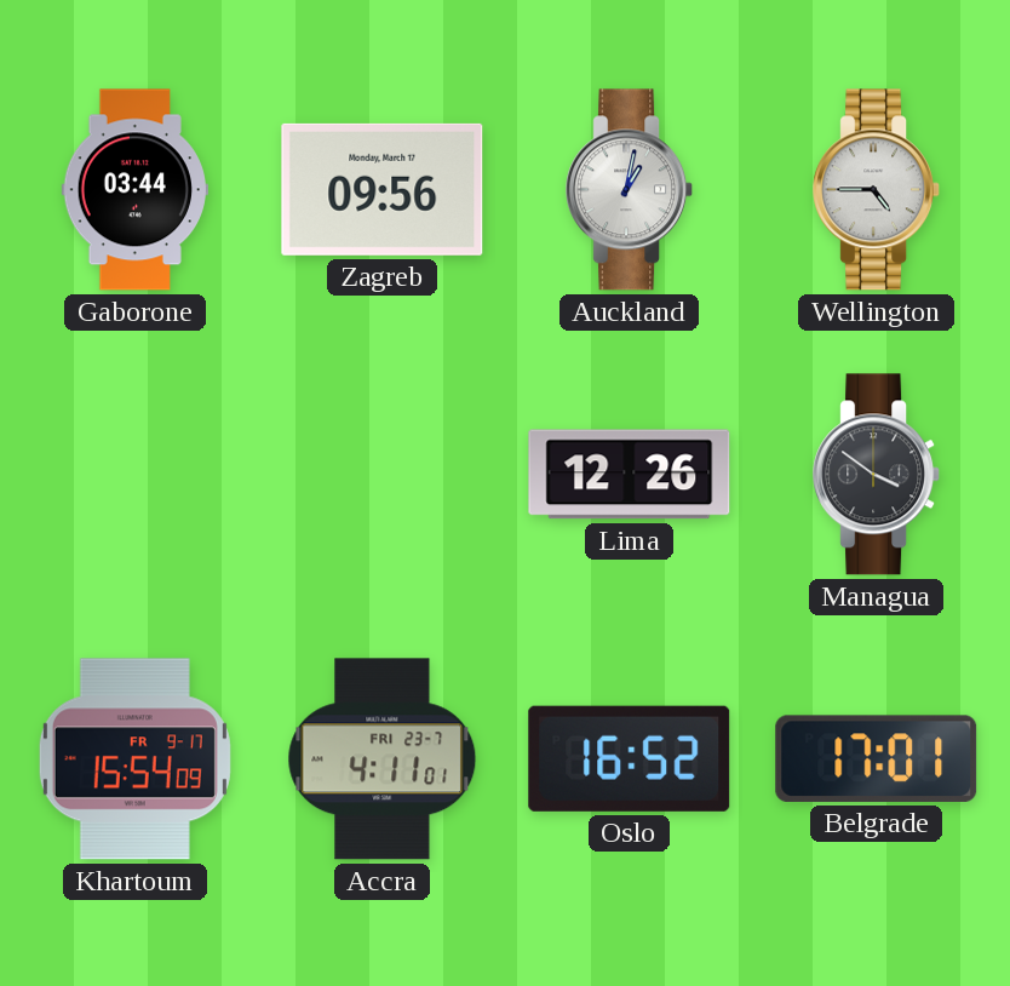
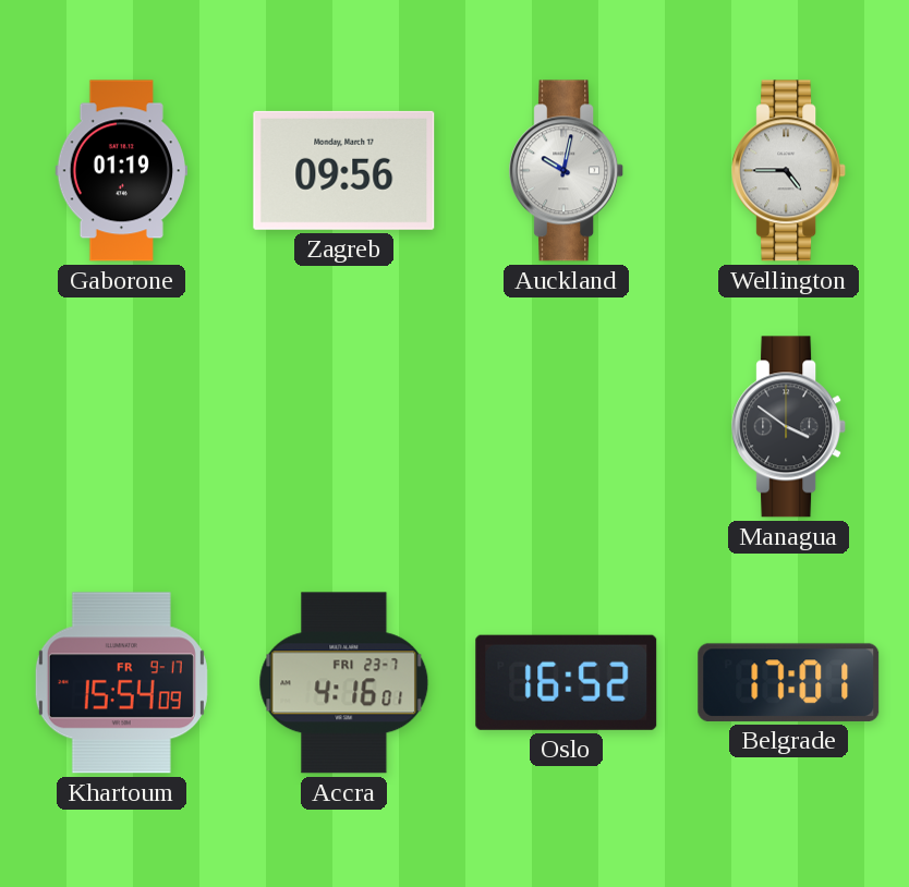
Gaborone: 03:44 -> 01:19
Auckland: 1:02 -> 10:02
Lima: 12:26 -> none
Accra: 4:11 -> 4:16
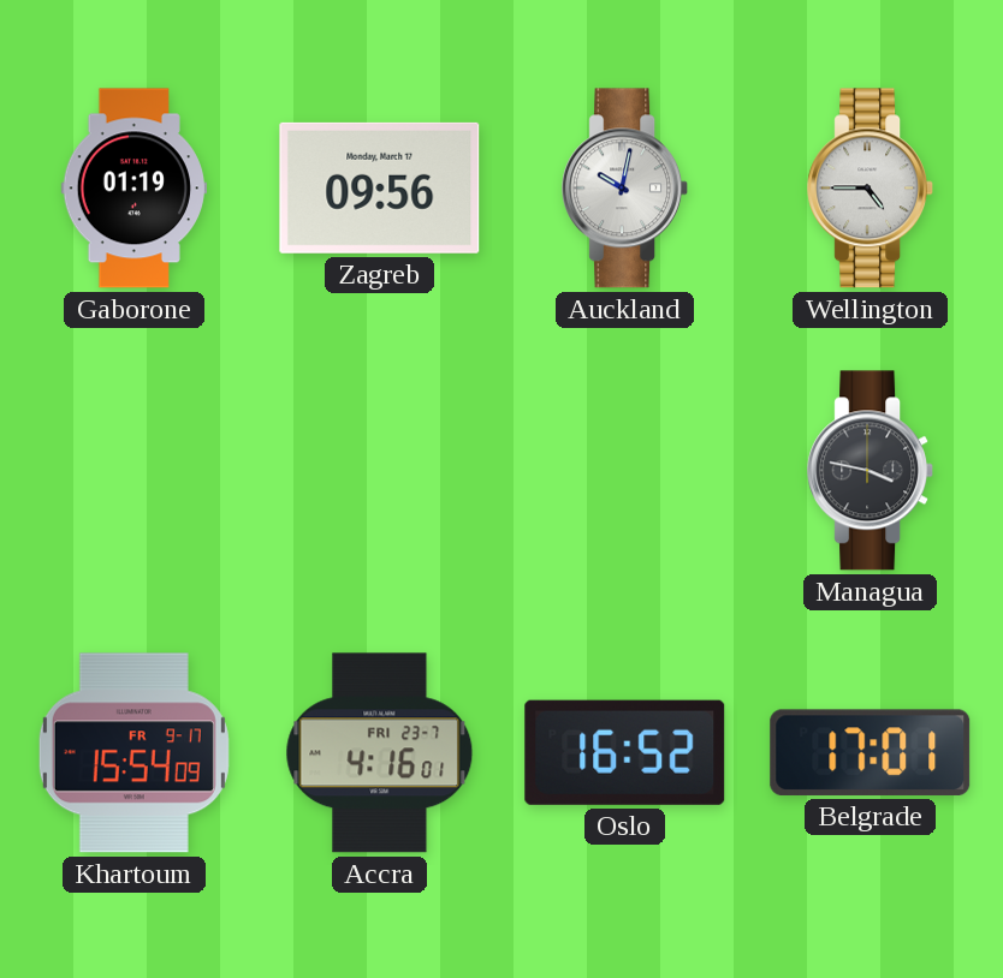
Managua: 3:51 -> 3:47
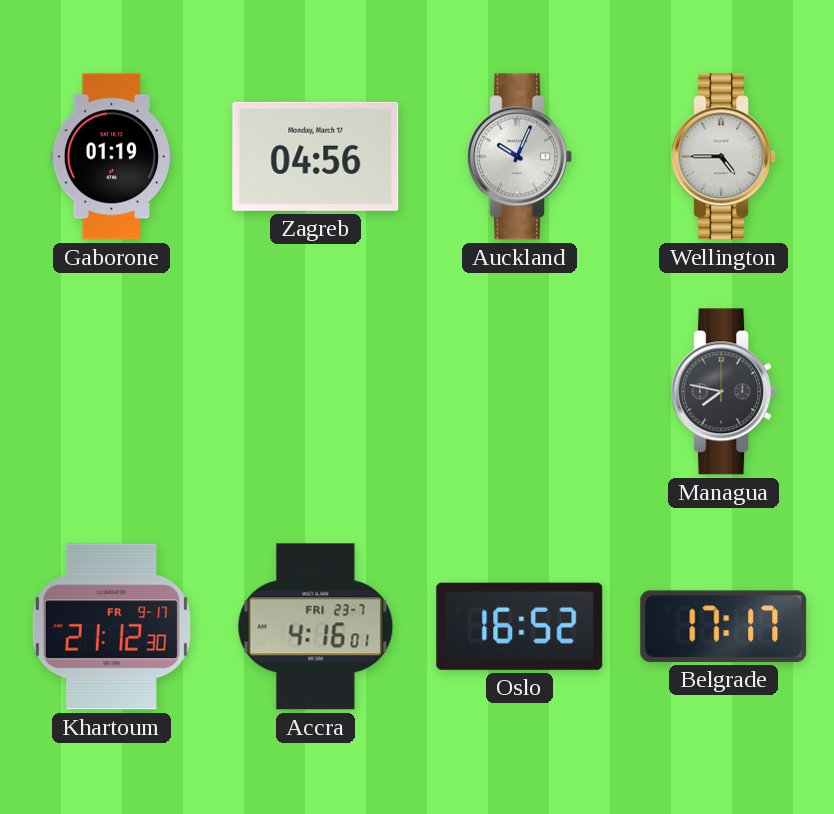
Zagreb: 09:56 -> 04:56
Auckland: 10:02 -> 10:04
Managua: 3:47 -> 7:47
Khartoum: 15:54 -> 21:12
Belgrade: 17:01 -> 17:17
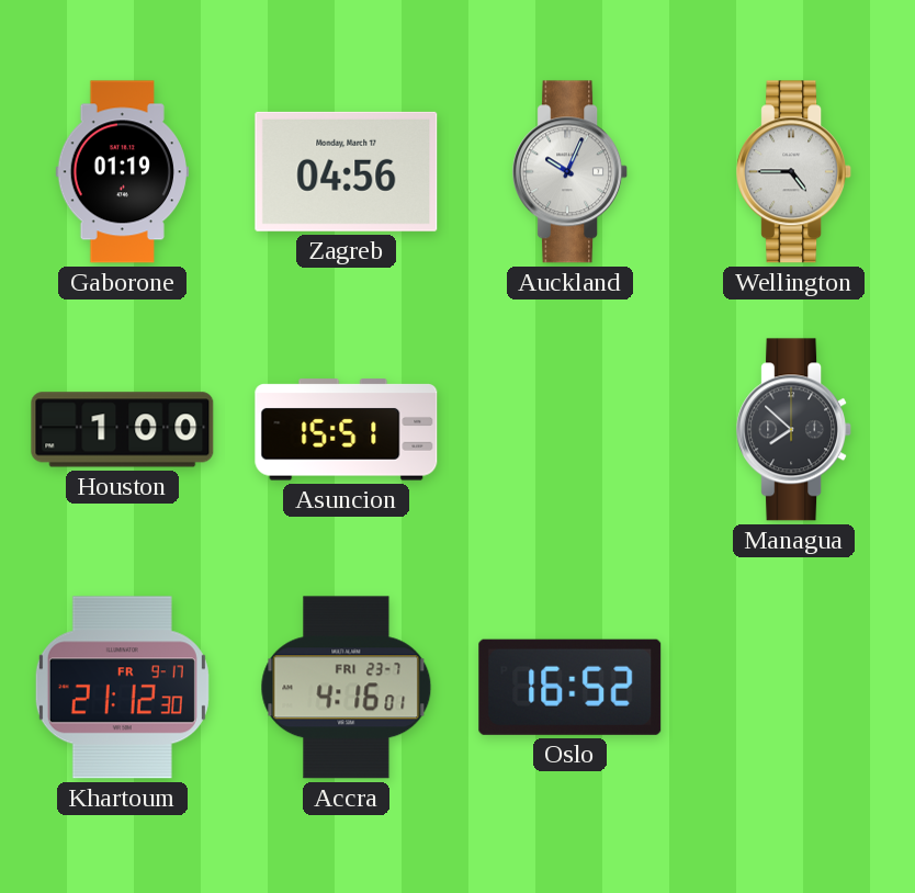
Houston: none -> 1:00
Asuncion: none -> 15:51
Managua: 7:47 -> 7:52
Belgrade: 17:17 -> none
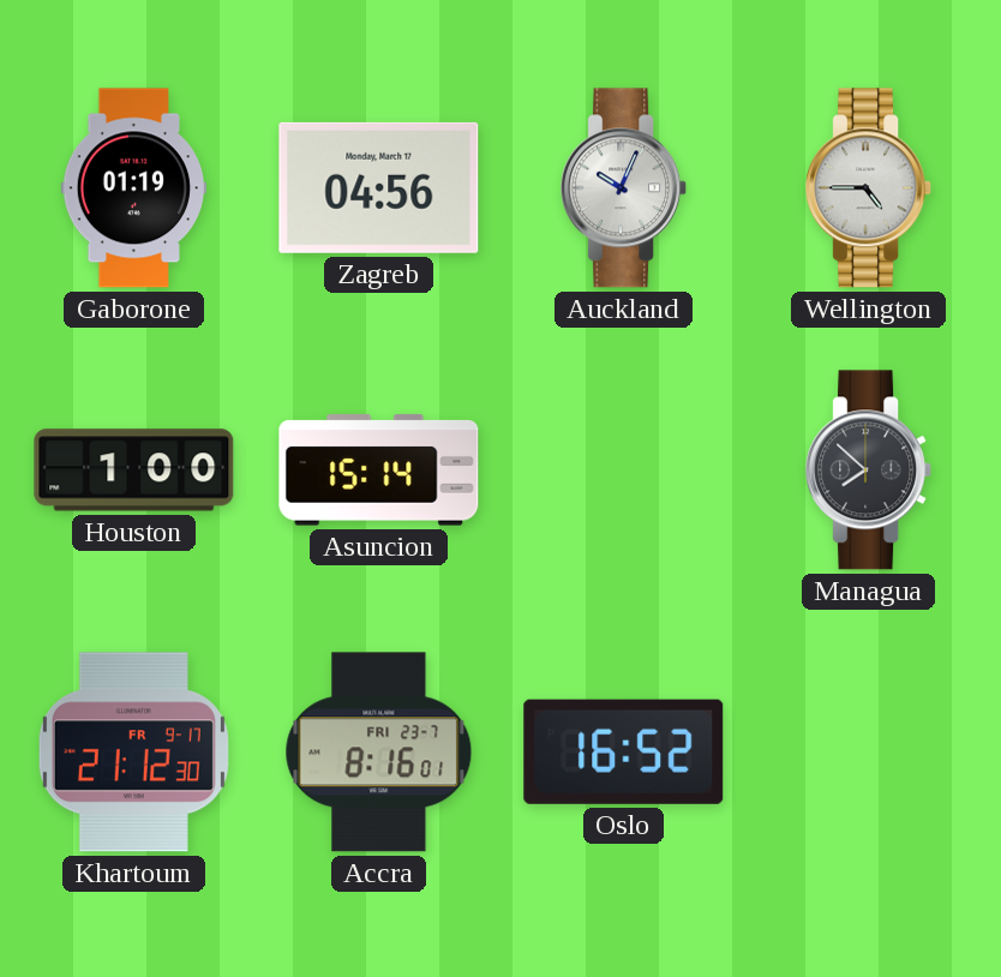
Asuncion: 15:51 -> 15:14
Accra: 4:16 -> 8:16
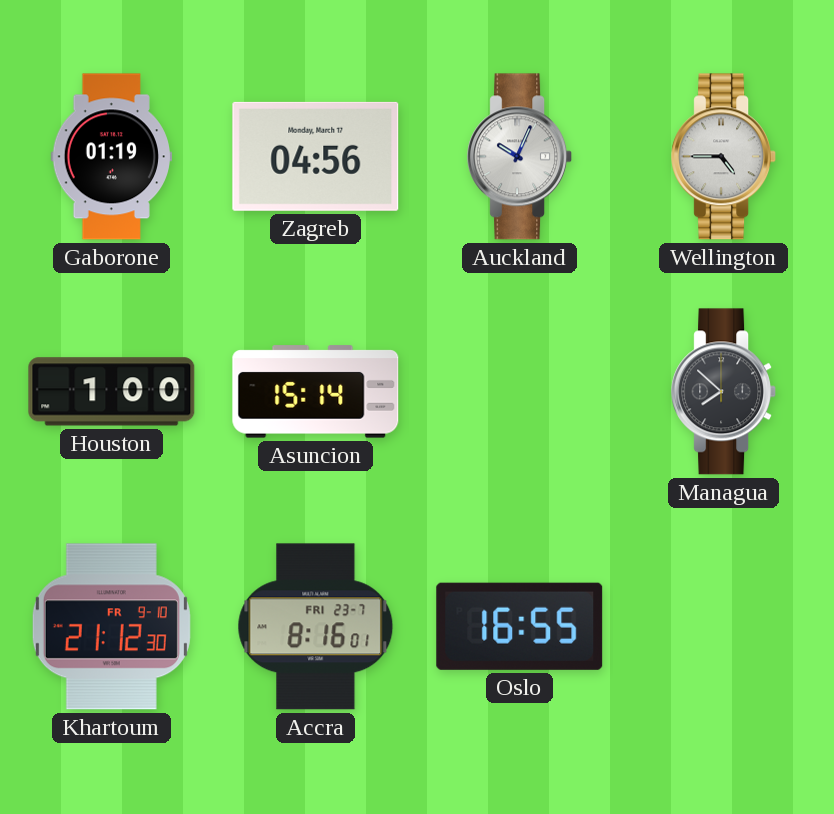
Khartoum date: FR 9-17 -> FR 9-10
Oslo: 16:52 -> 16:55
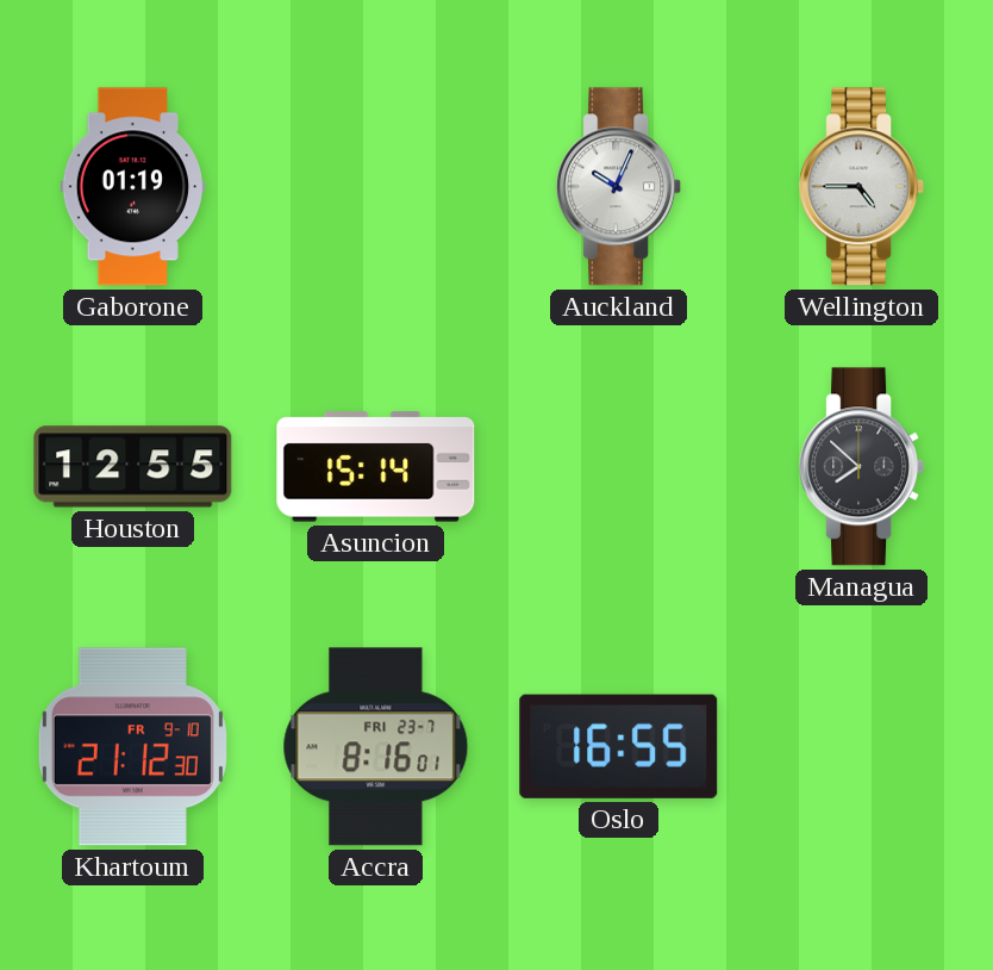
Zagreb: 04:56 -> none
Houston: 1:00 -> 12:55
